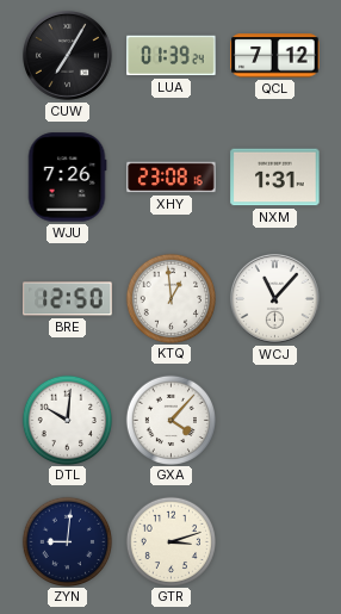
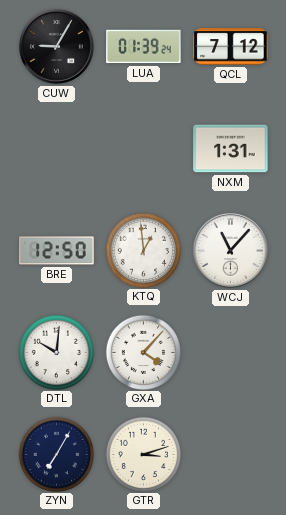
CUW: 7:05 -> 9:05
WJU: 7:26 -> none
XHY: 23:08 -> none
ZYN: 9:01 -> 7:05
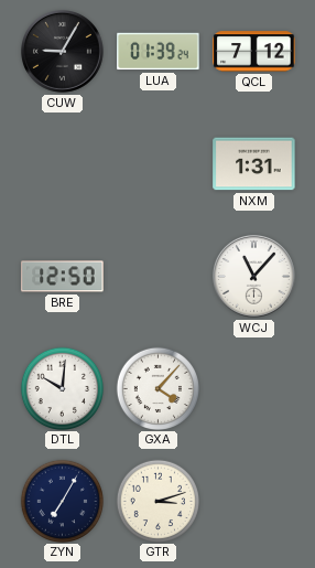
KTQ: 12:59 -> none
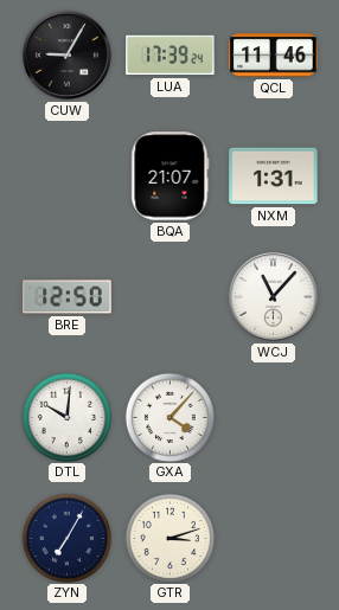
LUA: 01:39 -> 17:39
QCL: 7:12 -> 11:46
BQA: none -> 21:07
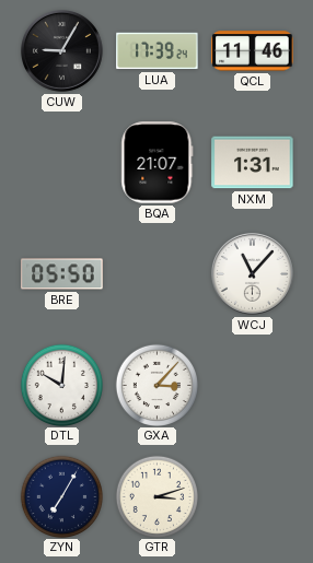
BRE: 12:50 -> 05:50
GXA: 4:07 -> 3:07
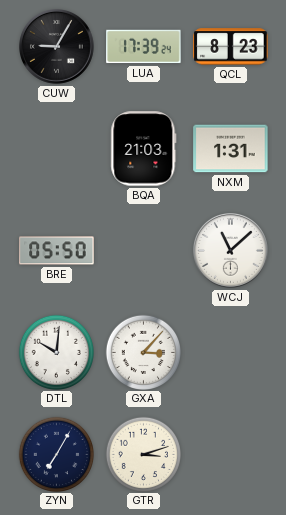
QCL: 11:46 -> 8:23
BQA: 21:07 -> 21:03
WCJ: 11:07 -> 11:08
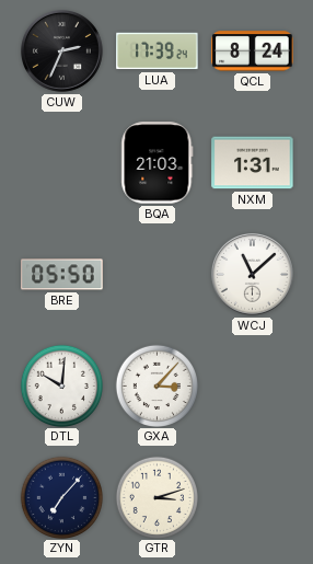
CUW: 9:05 -> 2:34
QCL: 8:23 -> 8:24
ZYN: 7:05 -> 7:07
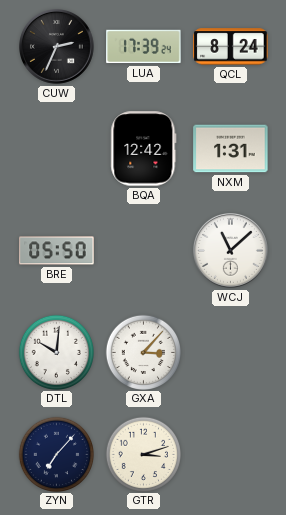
BQA: 21:03 -> 12:42
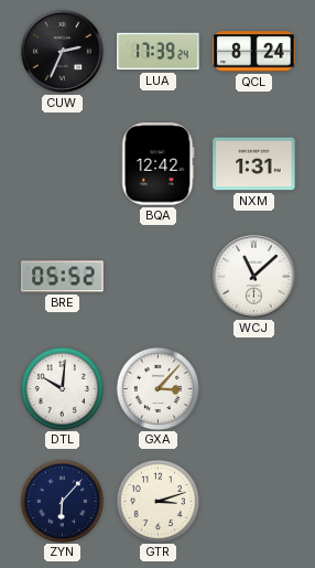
BRE: 05:50 -> 05:52
ZYN: 7:07 -> 6:07
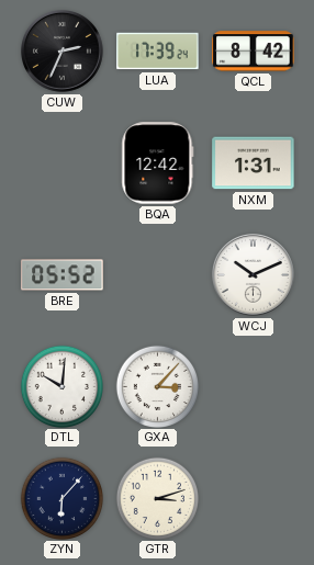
QCL: 8:24 -> 8:42
WCJ: 11:08 -> 10:11
